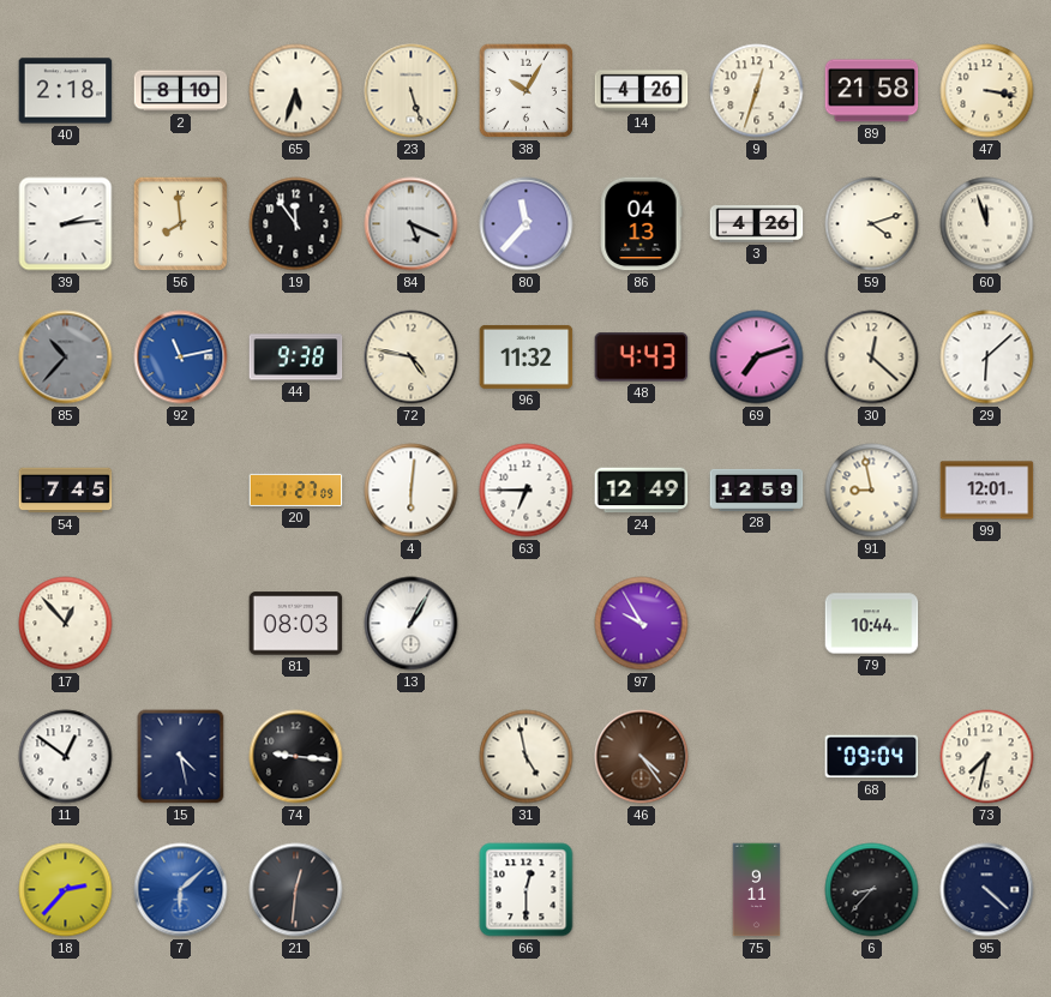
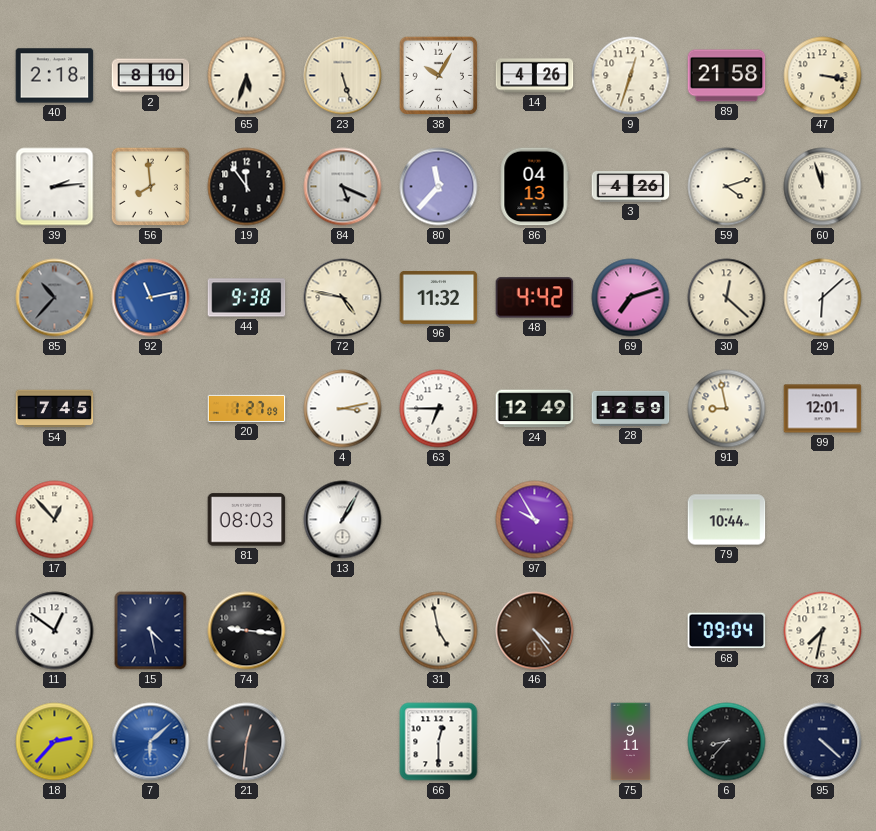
48: 4:43 -> 4:42
4: 6:01 -> 3:13
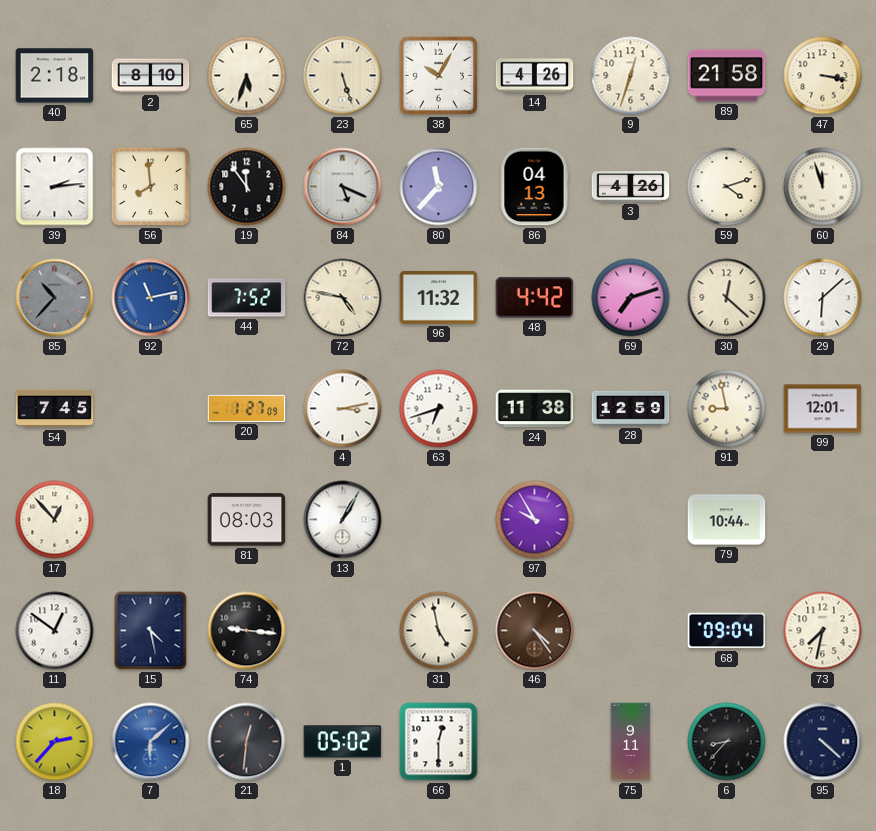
44: 9:38 -> 7:52
63: 6:45 -> 6:42
24: 12:49 -> 11:38
1: none -> 05:02
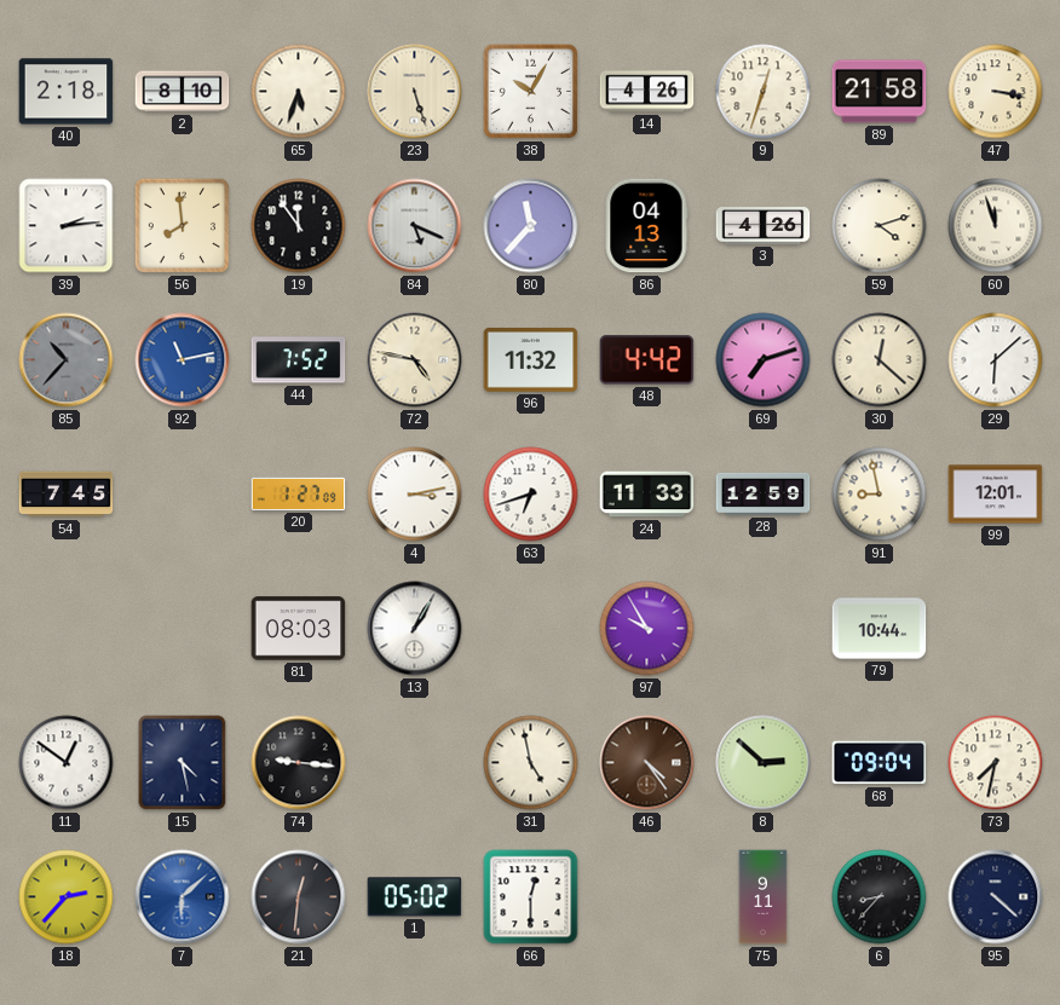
24: 11:38 -> 11:33
17: 12:53 -> none
8: none -> 2:52
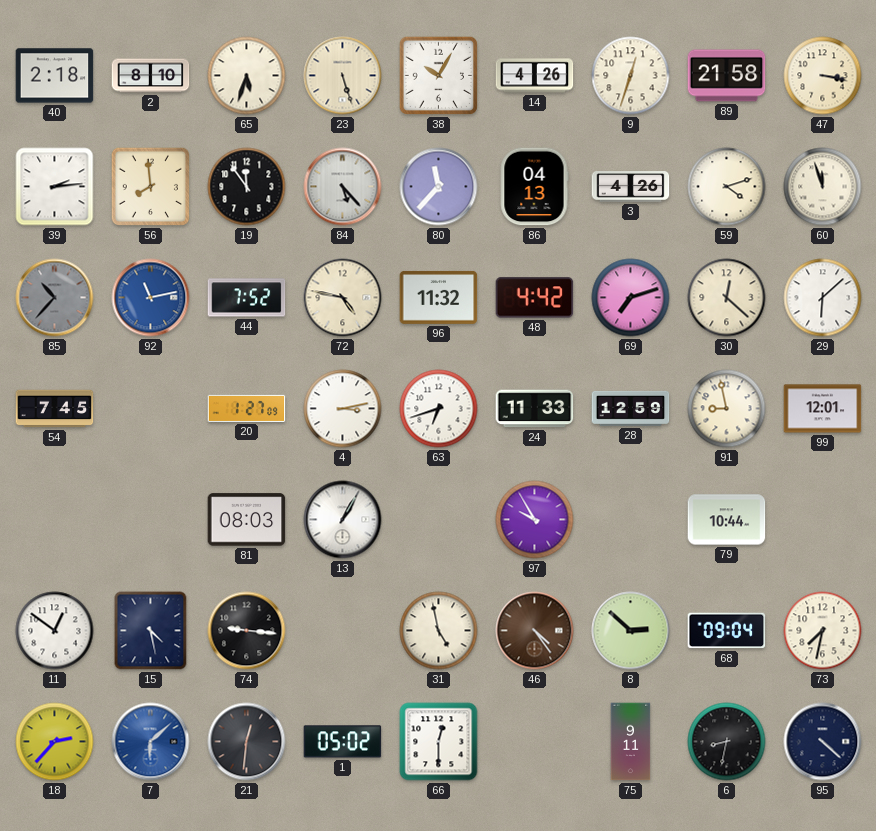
84: 5:19 -> 5:23
6: 8:37 -> 8:32
